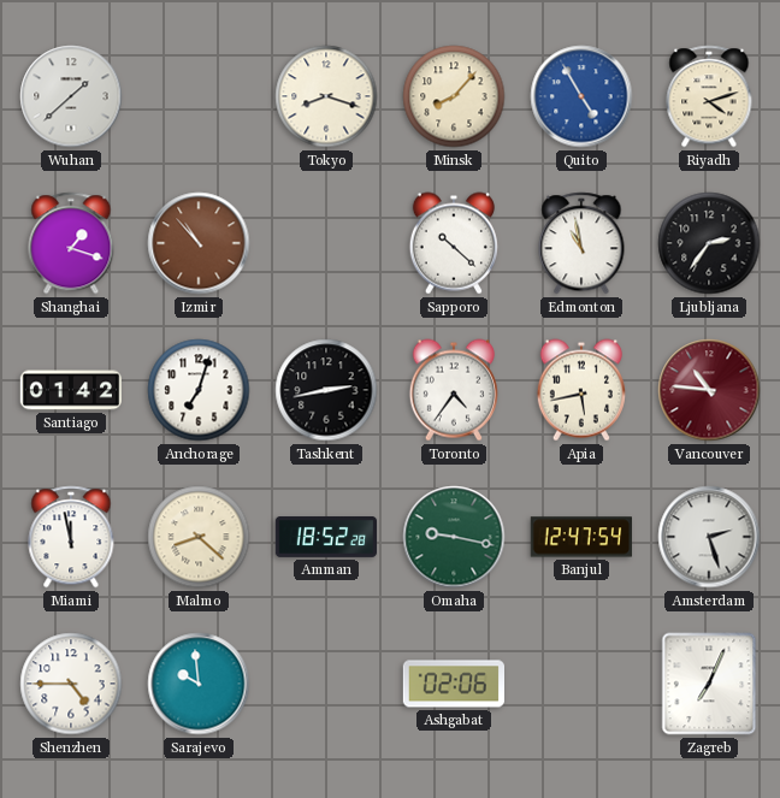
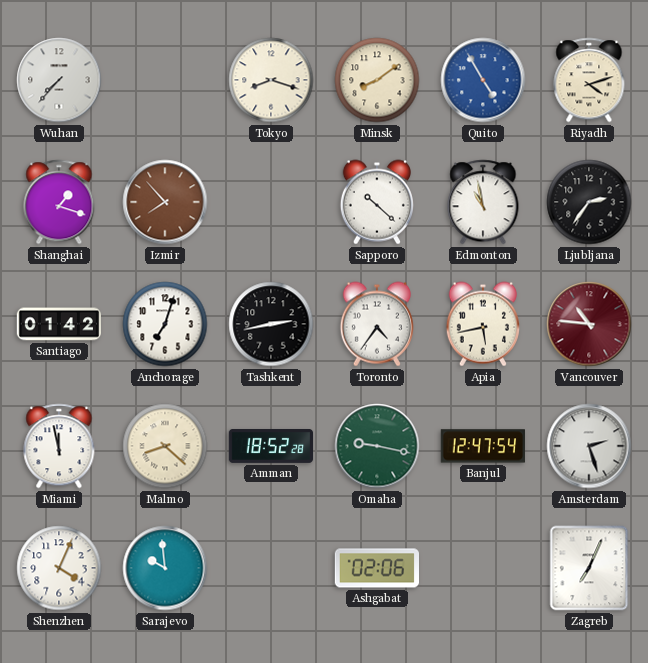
Wuhan: 1:38 -> 7:37
Minsk: 8:07 -> 8:09
Izmir: 10:53 -> 7:53
Shenzhen: 4:45 -> 4:04
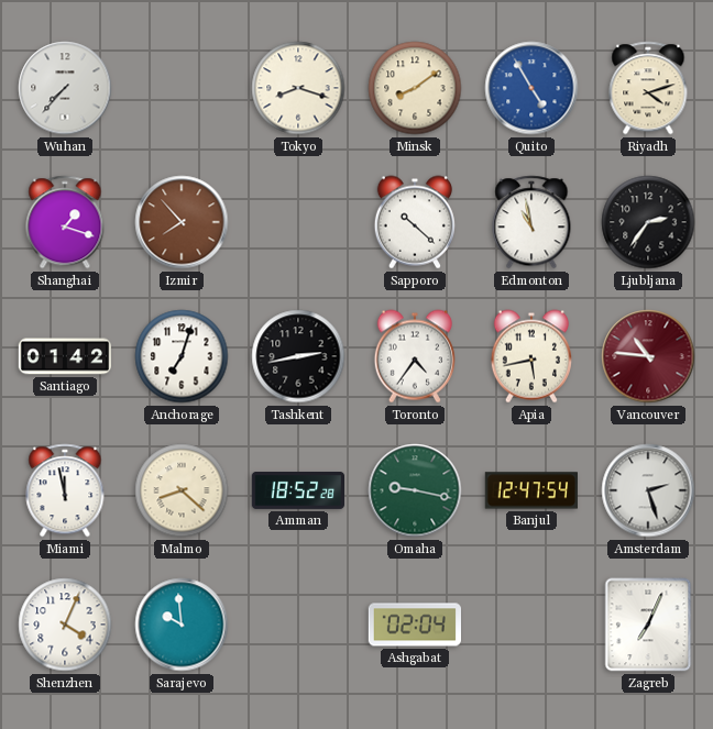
Ashgabat: 02:06 -> 02:04
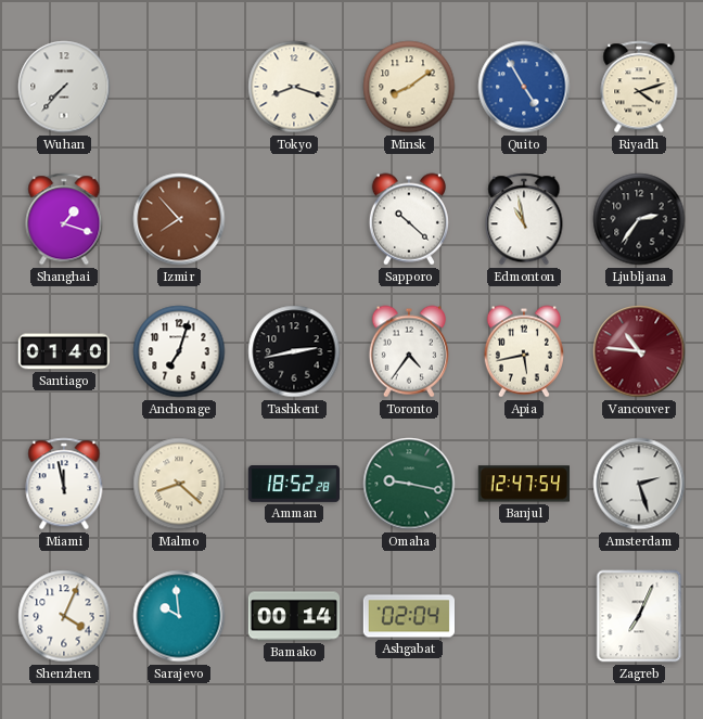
Santiago: 01:42 -> 01:40
Bamako: none -> 00:14
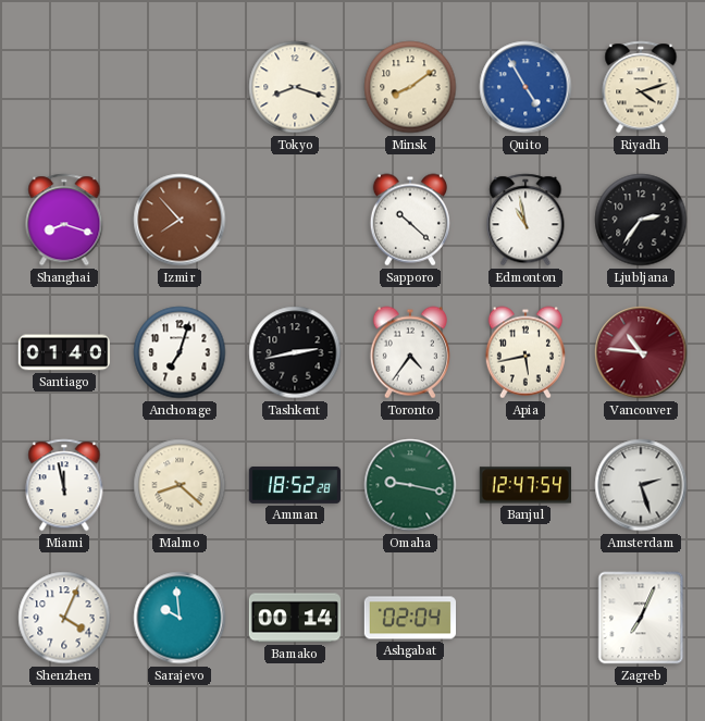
Wuhan: 7:37 -> none
Shanghai: 1:18 -> 8:18
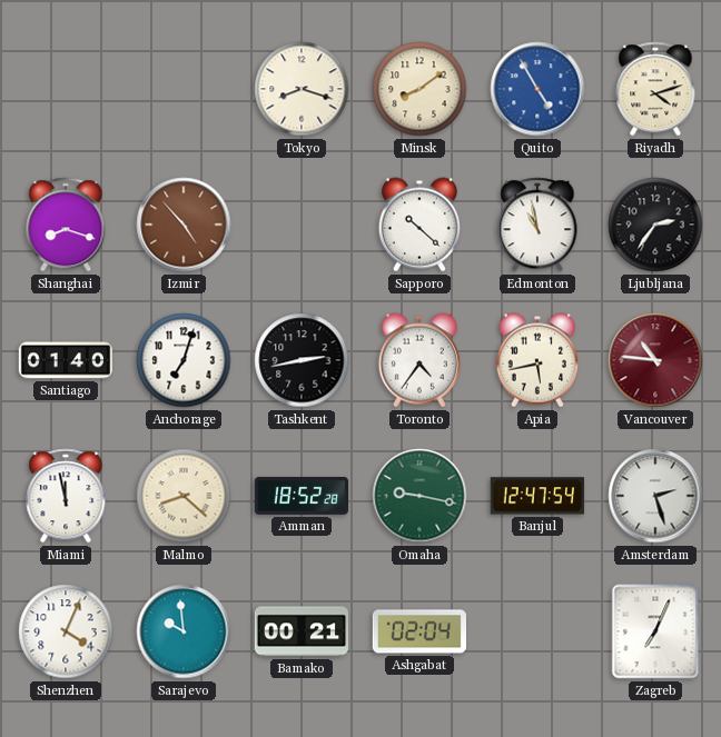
Izmir: 7:53 -> 4:53
Bamako: 00:14 -> 00:21
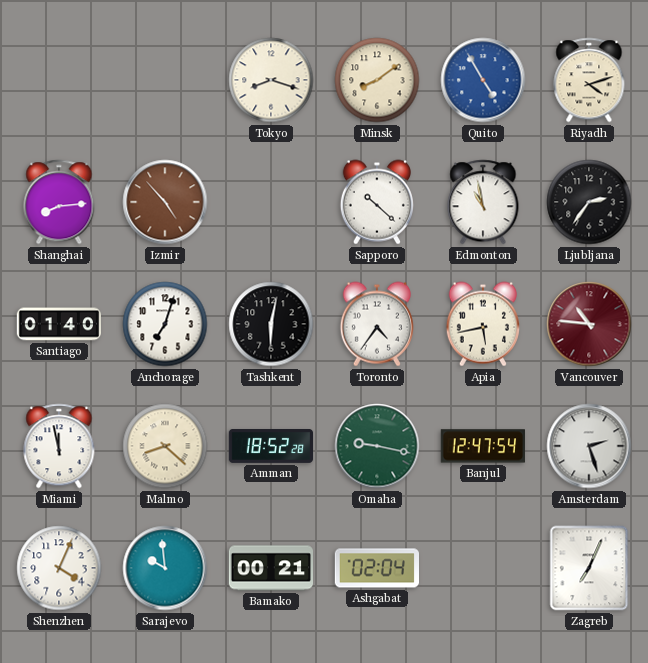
Shanghai: 8:18 -> 8:14
Tashkent: 2:43 -> 6:02
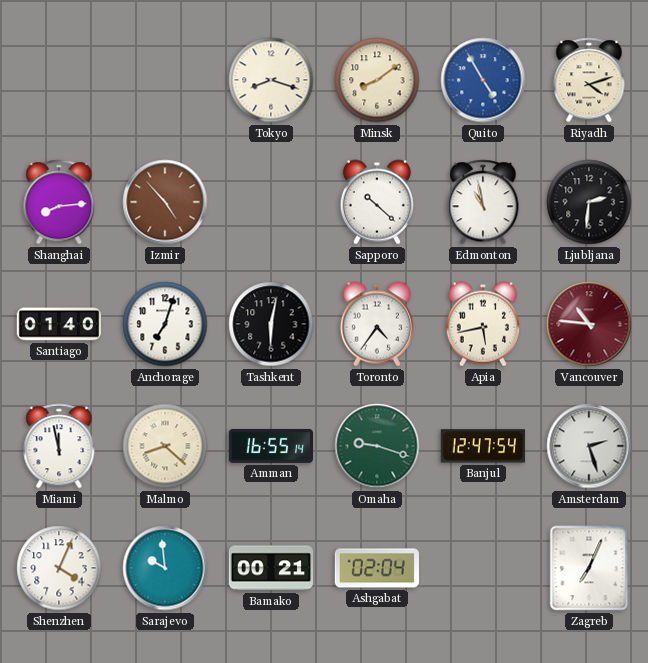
Ljubljana: 2:36 -> 2:31
Amman: 18:52 -> 16:55
Omaha: 9:17 -> 9:18
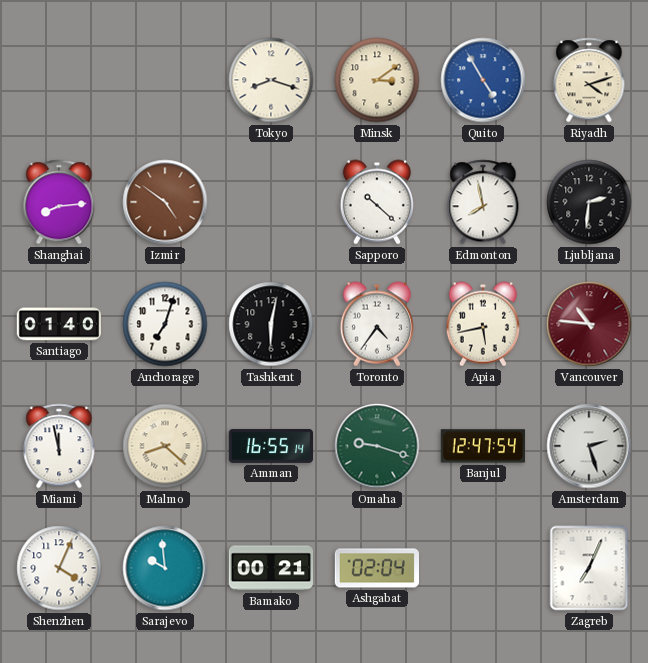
Minsk: 8:09 -> 3:09
Izmir: 4:53 -> 4:51
Edmonton: 10:58 -> 7:58
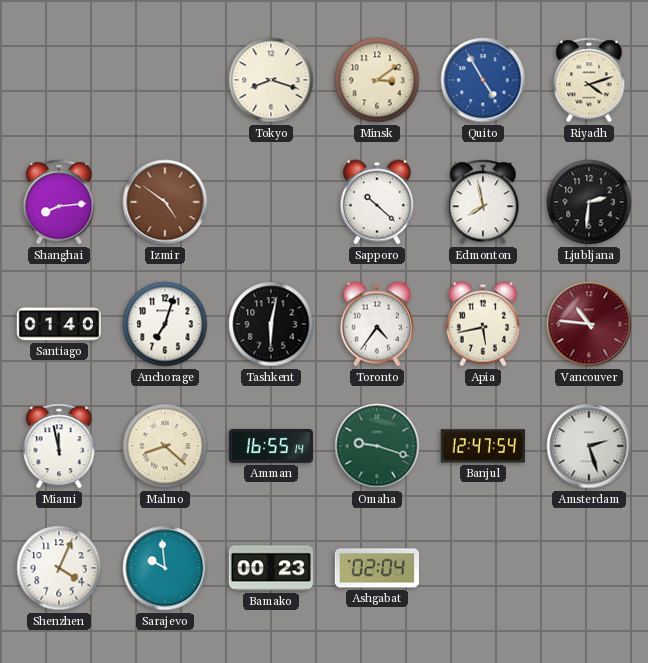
Bamako: 00:21 -> 00:23
Zagreb: 7:04 -> none
